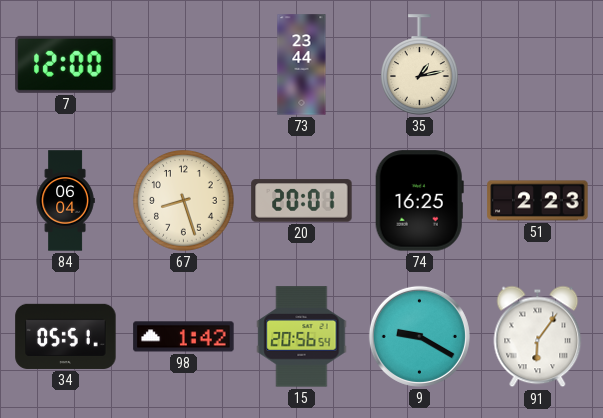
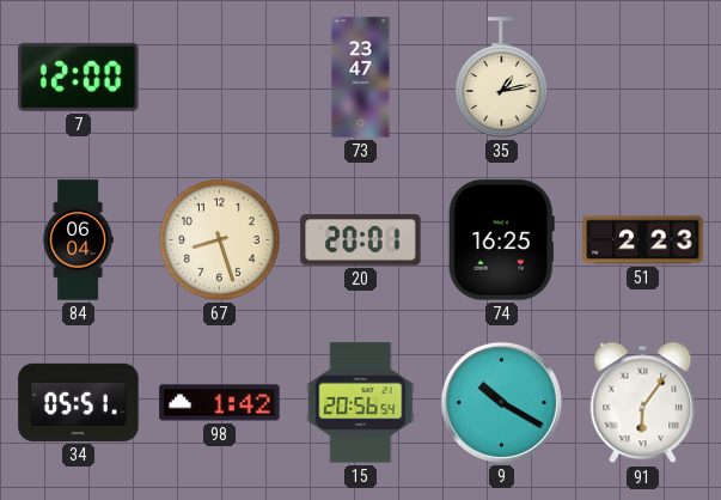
73: 23:44 -> 23:47
9: 9:20 -> 10:20
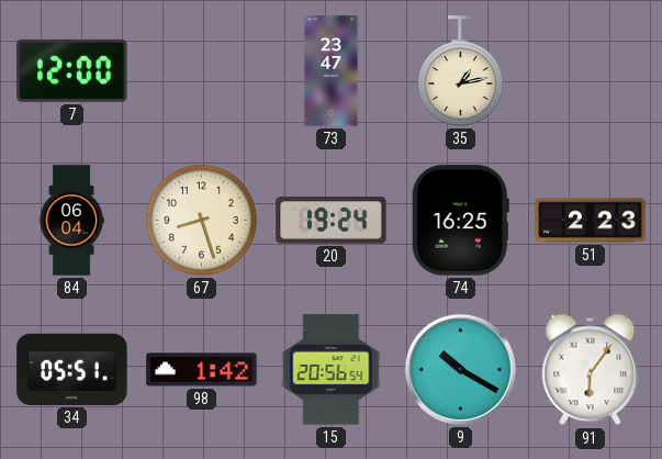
20: 20:01 -> 19:24
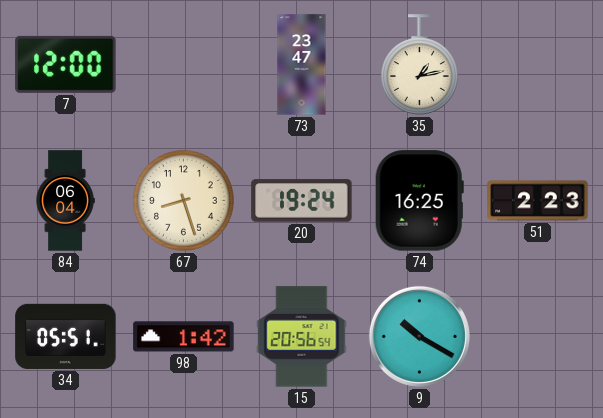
91: 6:06 -> none
